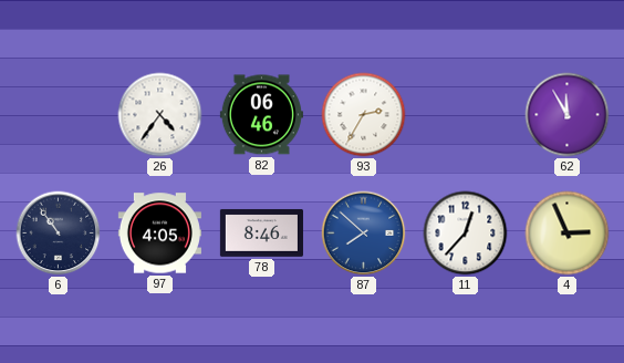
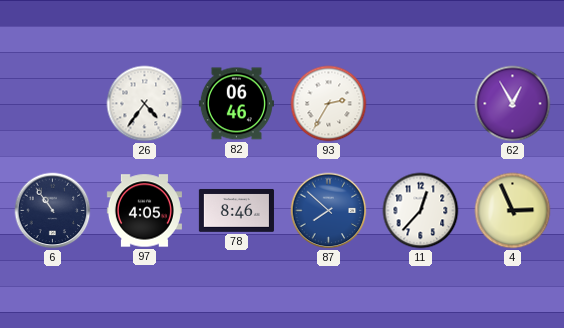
62: 11:55 -> 12:55
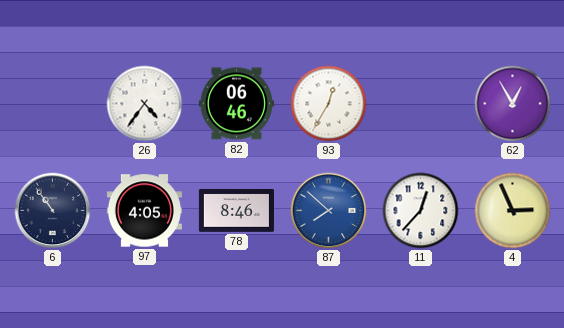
93: 2:35 -> 12:35
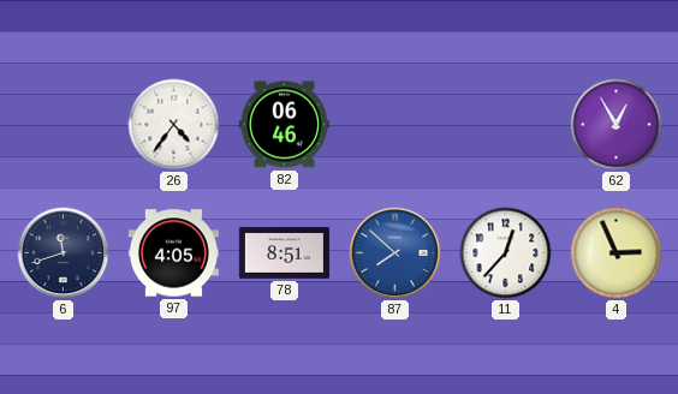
93: 12:35 -> none
6: 10:54 -> 11:42
78: 8:46 -> 8:51
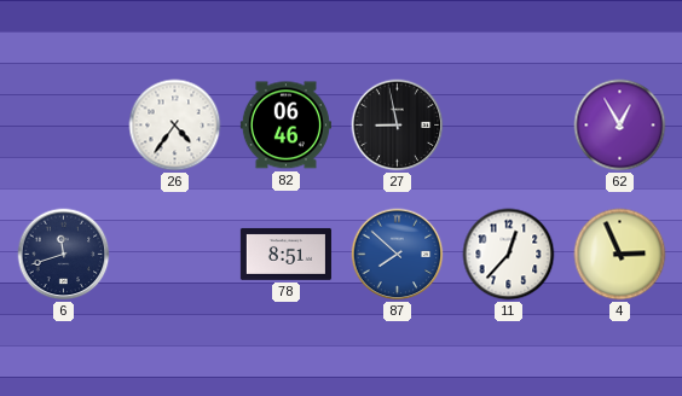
27: none -> 8:58
97: 4:05 -> none
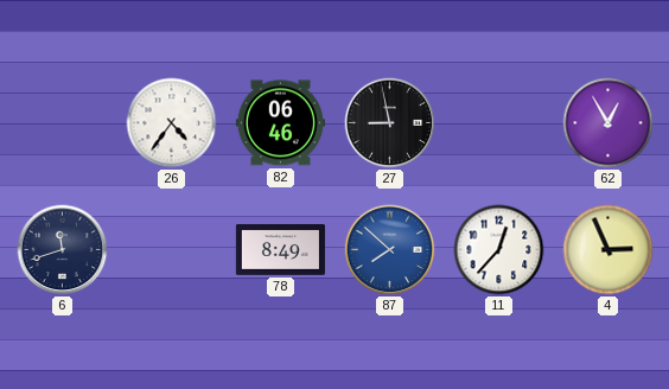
78: 8:51 -> 8:49
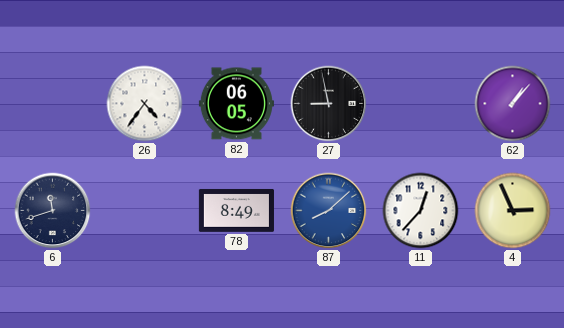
82: 06:46 -> 06:05
62: 12:55 -> 1:07
87: 7:52 -> 8:08
